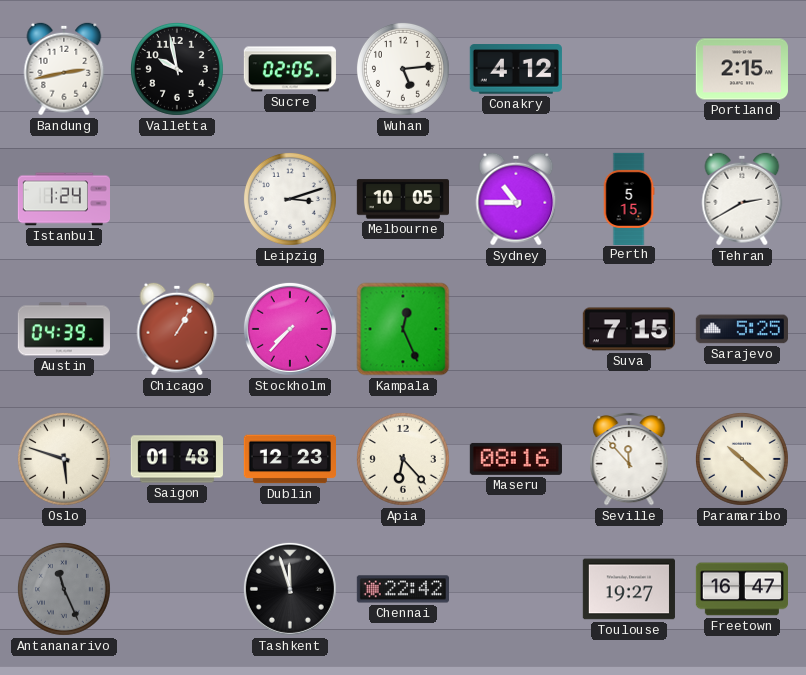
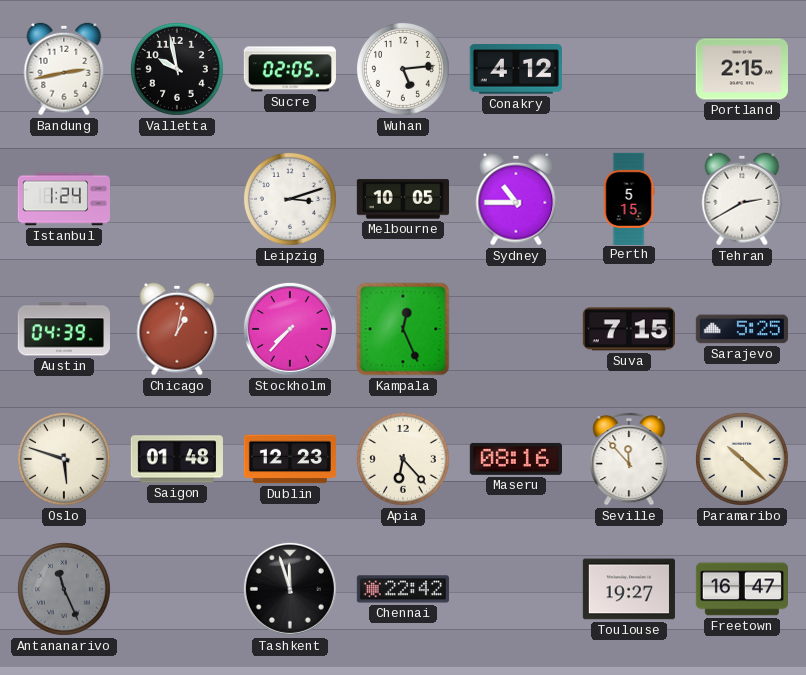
Chicago: 1:05 -> 1:02
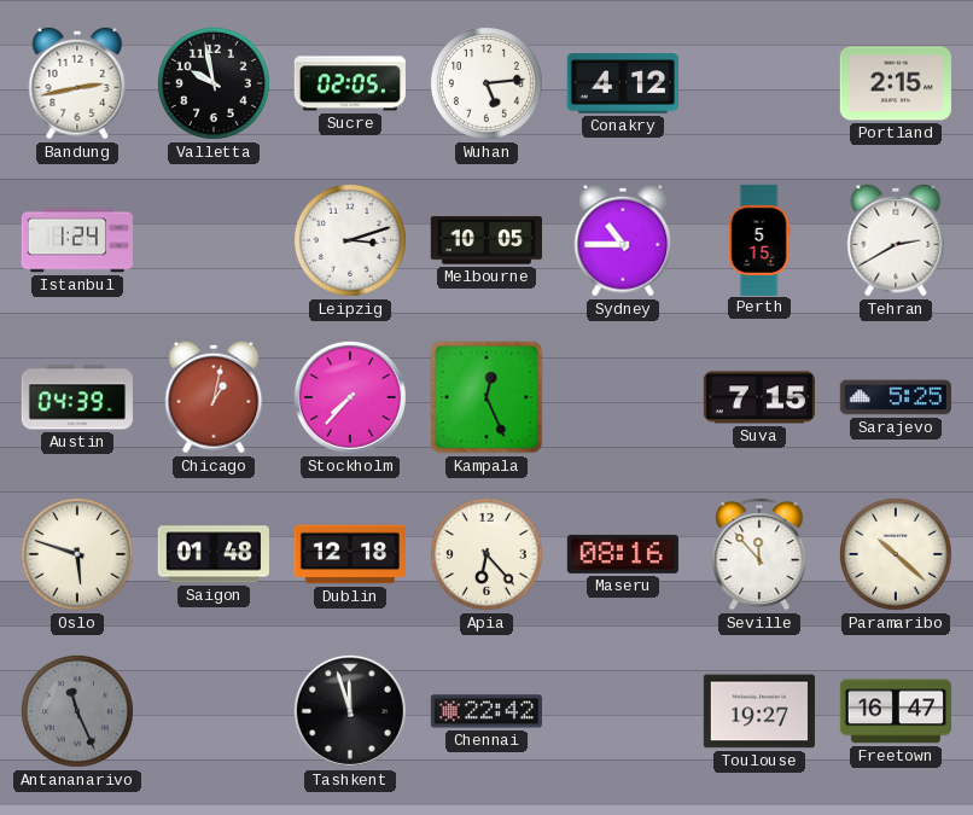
Dublin: 12:23 -> 12:18
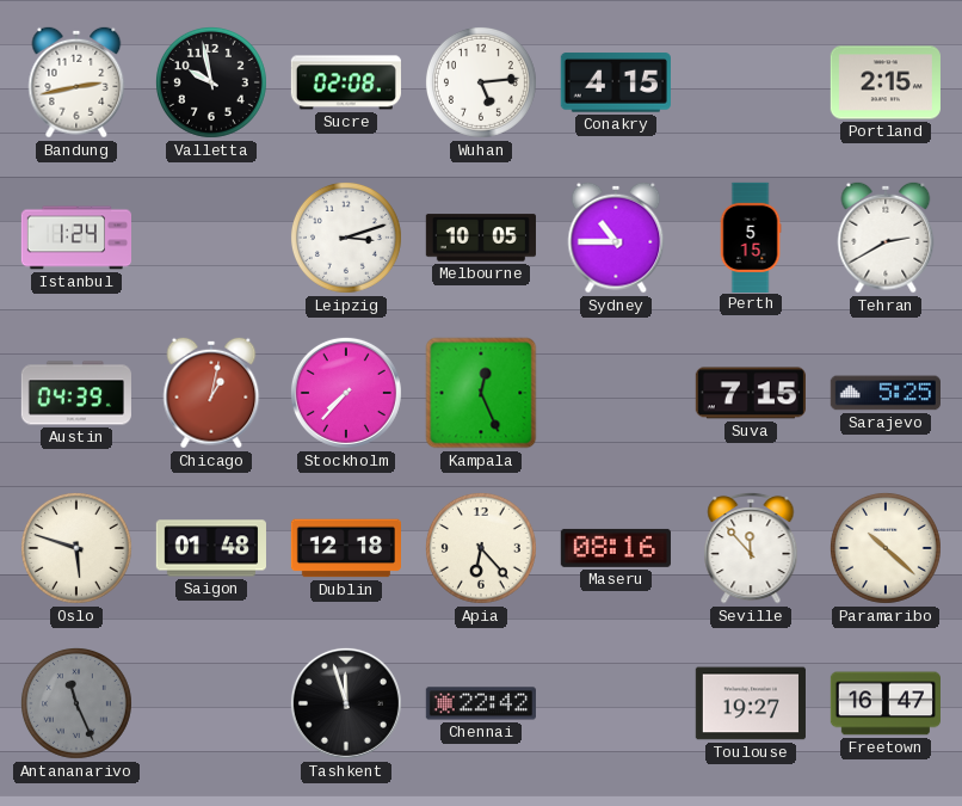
Sucre: 02:05 -> 02:08
Conakry: 4:12 -> 4:15
